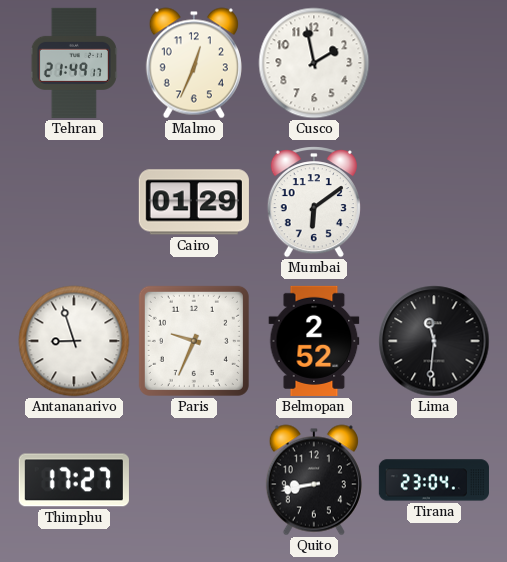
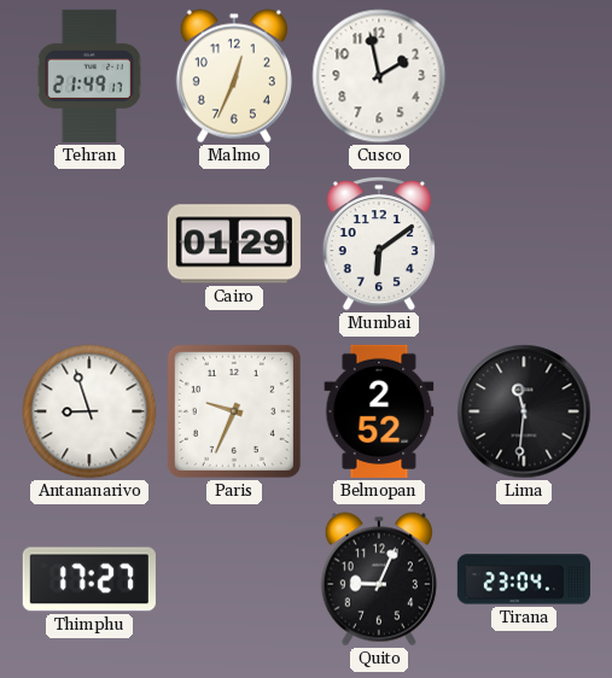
Quito: 8:43 -> 9:04
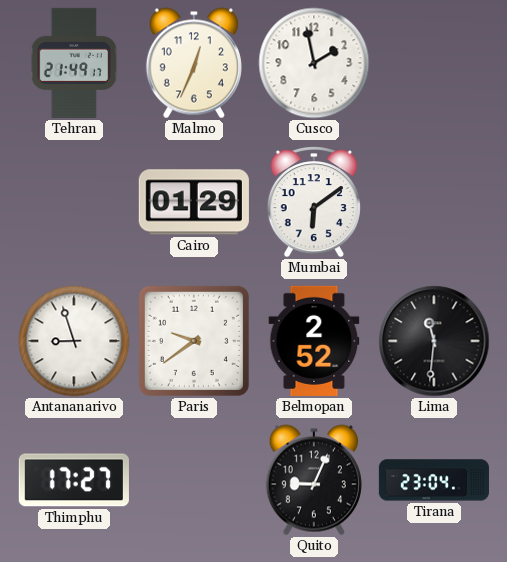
Paris: 9:34 -> 9:39
